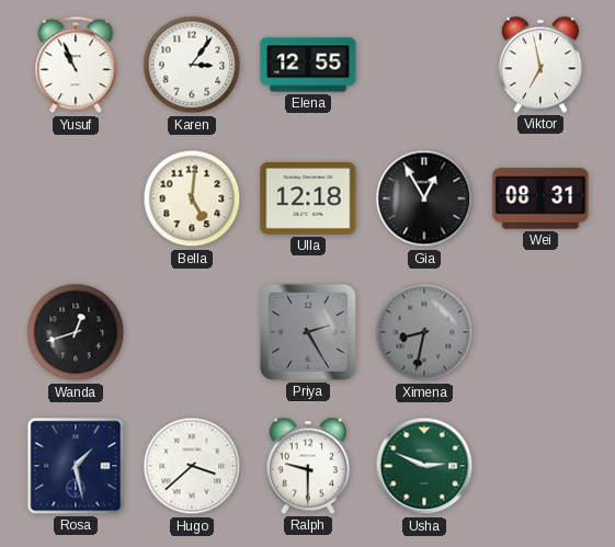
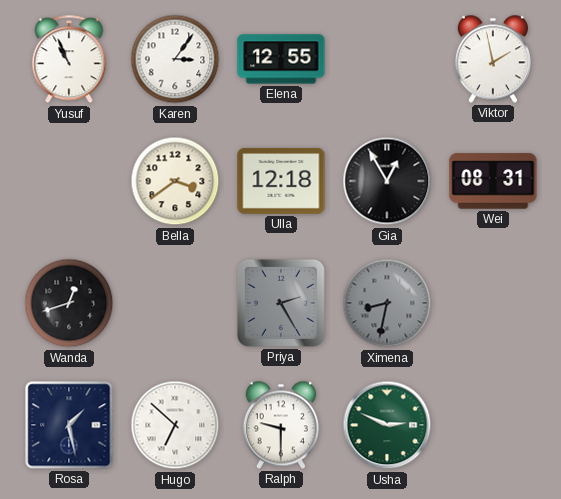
Viktor: 6:58 -> 1:58
Bella: 5:01 -> 3:39
Hugo: 3:38 -> 6:52
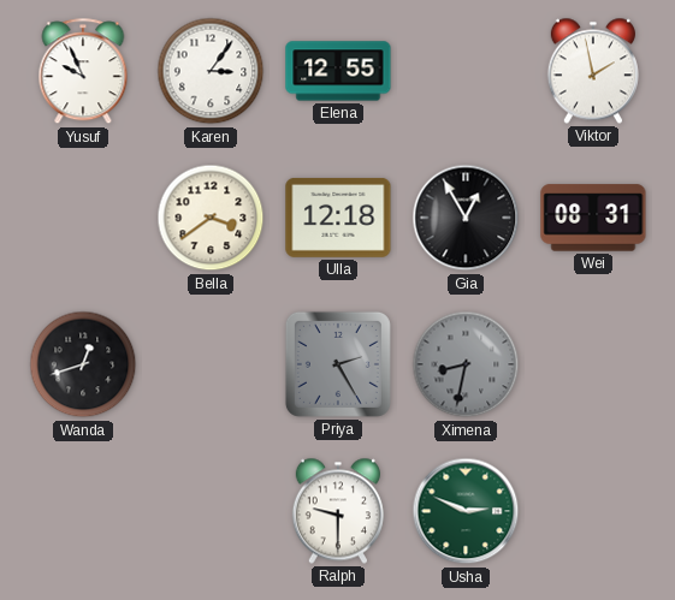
Yusuf: 10:56 -> 9:56
Rosa: 1:28 -> none
Hugo: 6:52 -> none
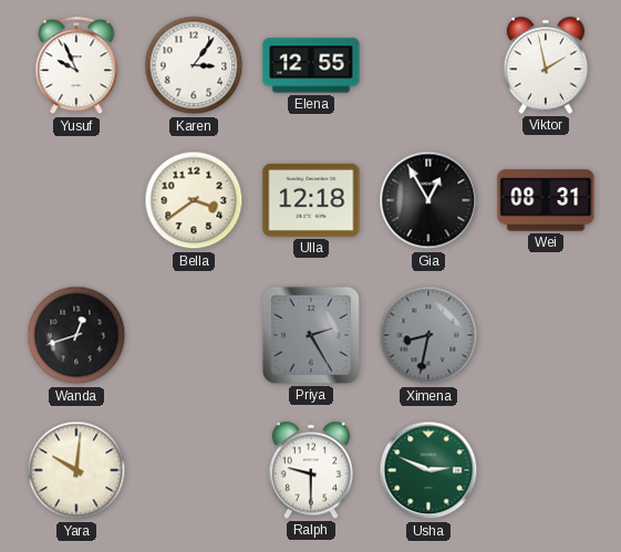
Yara: none -> 10:01
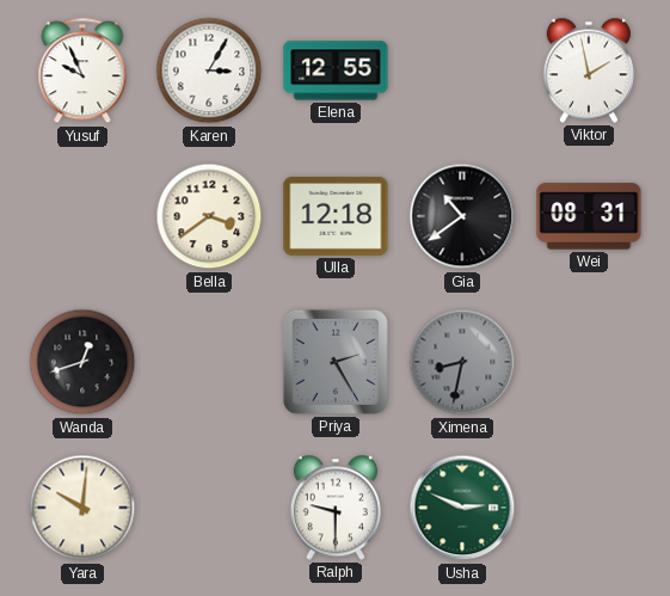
Karen: 3:06 -> 3:05
Gia: 12:55 -> 10:39
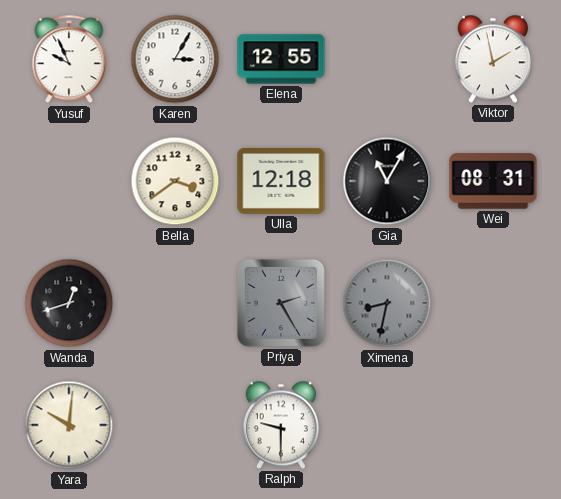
Gia: 10:39 -> 11:05
Usha: 2:49 -> none
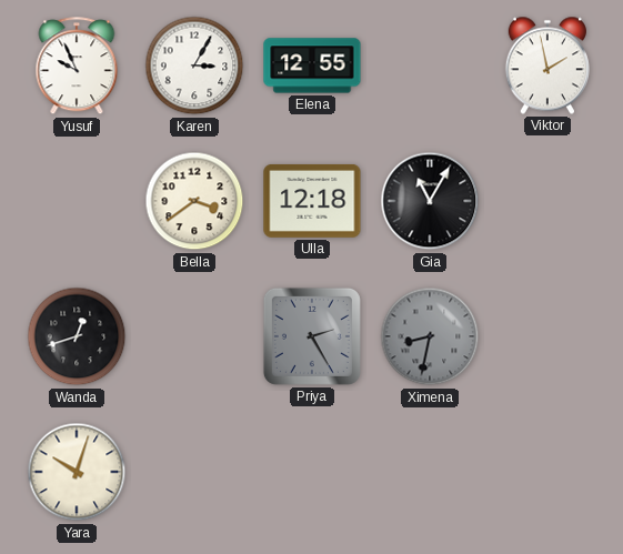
Wei: 08:31 -> none
Yara: 10:01 -> 10:03
Ralph: 9:30 -> none
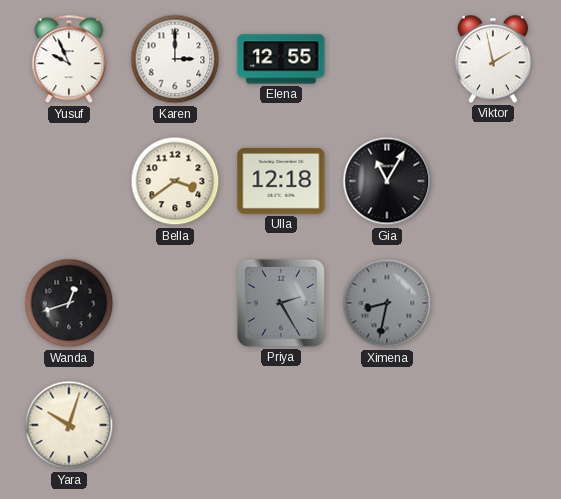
Karen: 3:05 -> 3:00
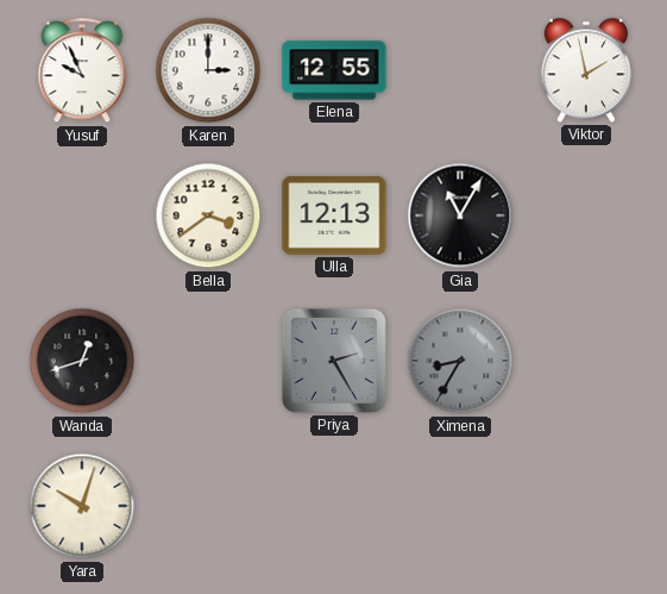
Ulla: 12:18 -> 12:13
Ximena: 8:32 -> 8:35
